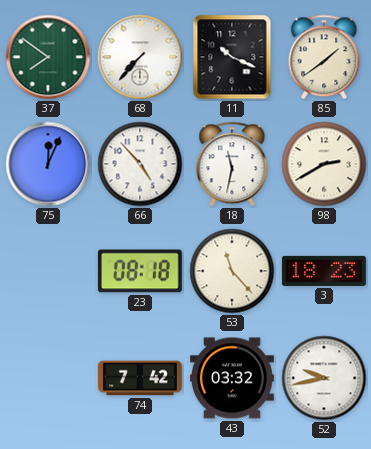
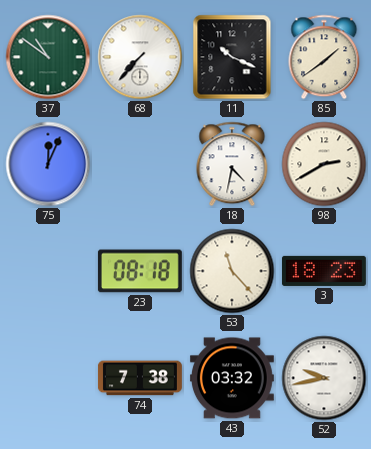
37: 7:51 -> 10:51
66: 4:53 -> none
18: 11:32 -> 4:32
74: 7:42 -> 7:38
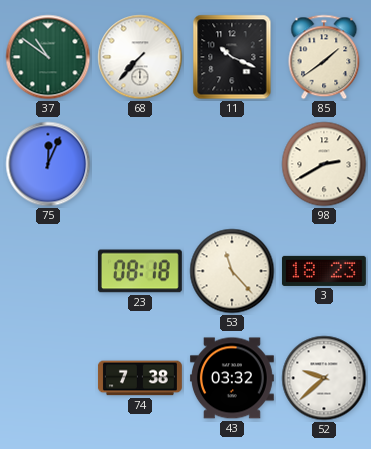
18: 4:32 -> none
52: 9:43 -> 9:38
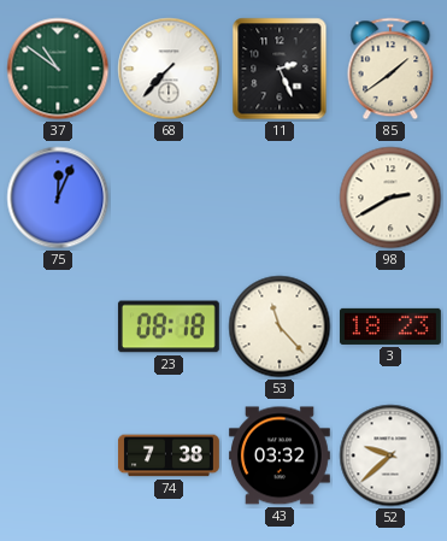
11: 10:19 -> 2:26
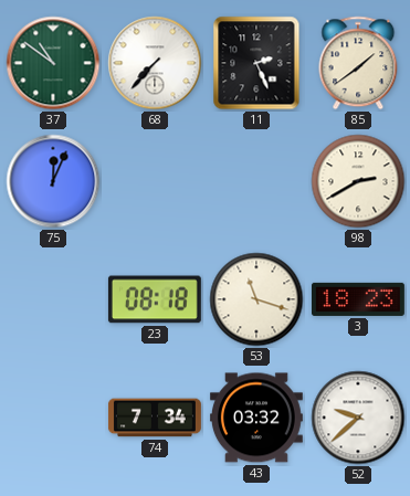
53: 11:23 -> 11:18
74: 7:38 -> 7:34
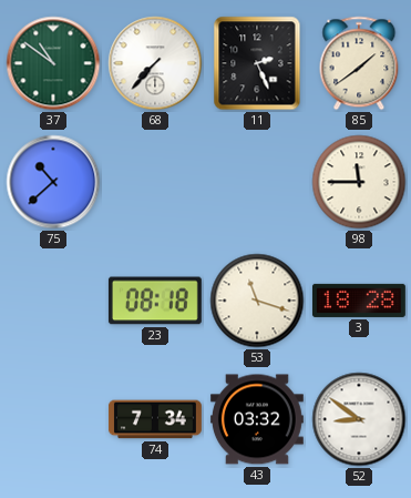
75: 12:04 -> 10:38
98: 2:40 -> 11:45
3: 18:23 -> 18:28
52: 9:38 -> 8:51
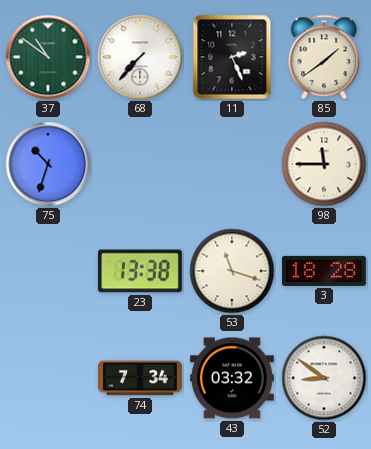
75: 10:38 -> 10:33
23: 08:18 -> 13:38
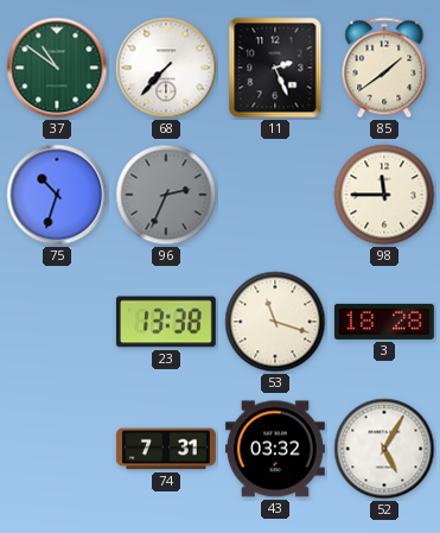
96: none -> 2:34
74: 7:34 -> 7:31
52: 8:51 -> 5:05
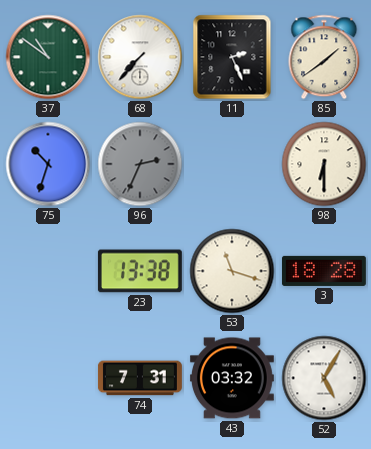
98: 11:45 -> 6:30
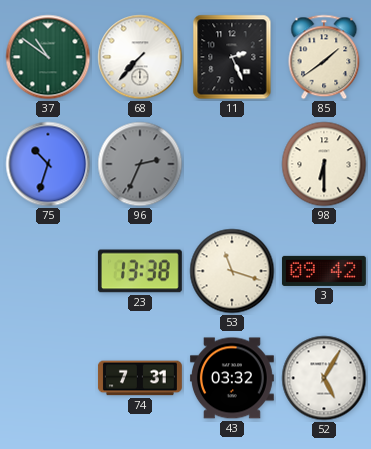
3: 18:28 -> 09:42
